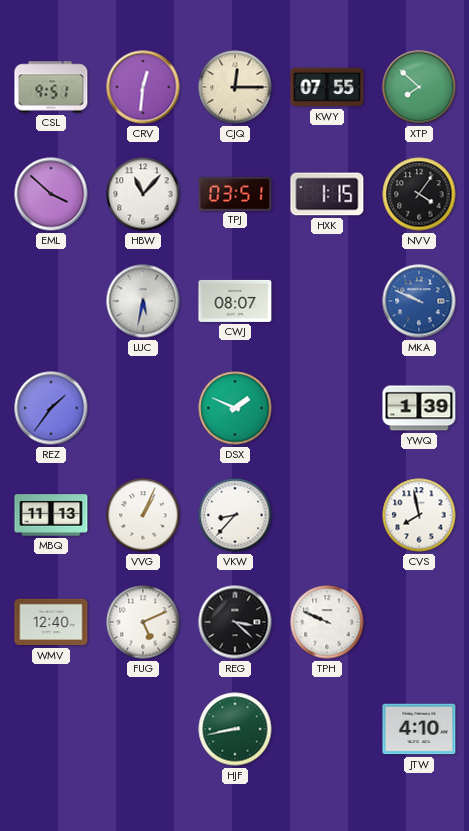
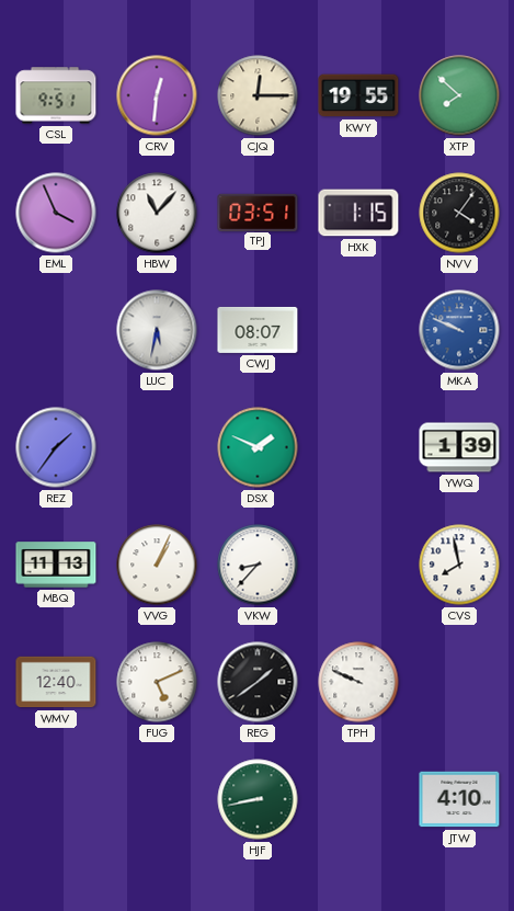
KWY: 07:55 -> 19:55
EML: 3:52 -> 3:56
REG: 3:22 -> 1:39
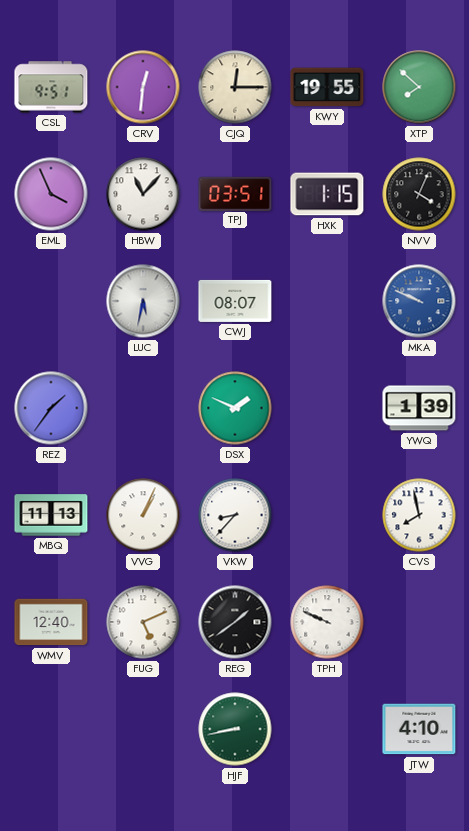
NVV: 4:06 -> 4:04
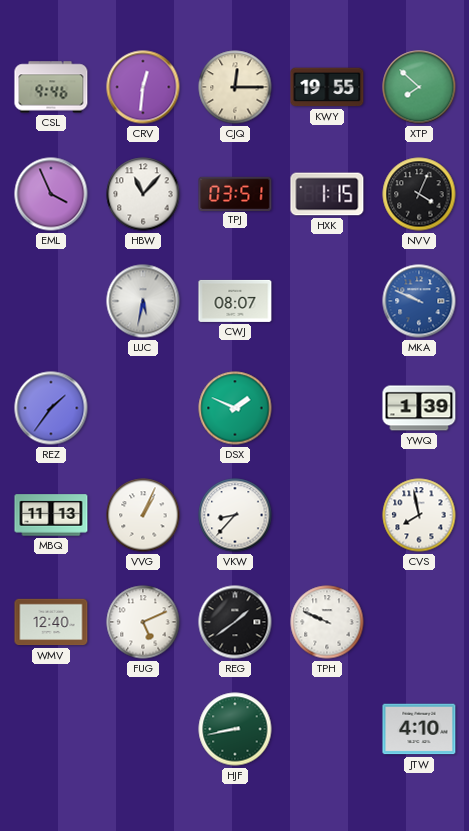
CSL: 9:51 -> 9:46
